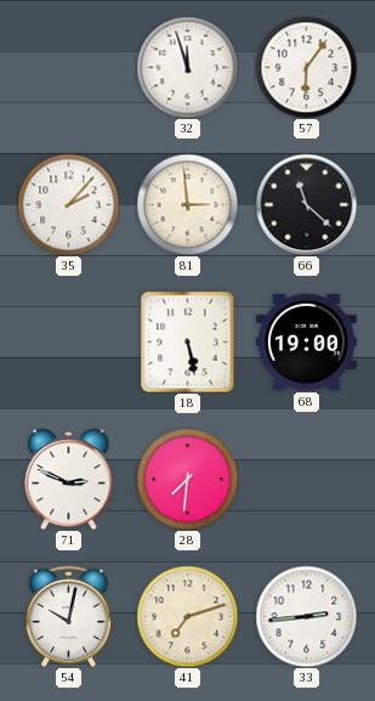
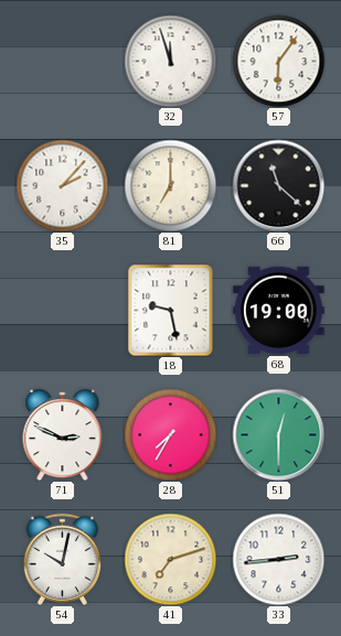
81: 2:59 -> 7:00
18: 5:28 -> 9:28
28: 7:31 -> 7:35
51: none -> 12:30
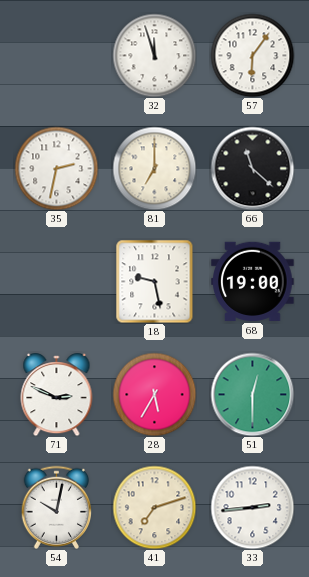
35: 2:07 -> 2:32
28: 7:35 -> 5:35
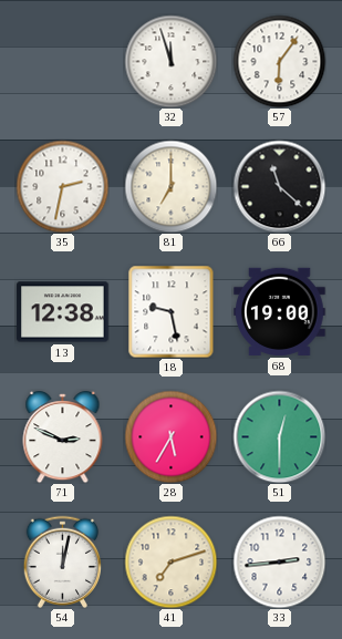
13: none -> 12:38
54: 10:02 -> 12:02
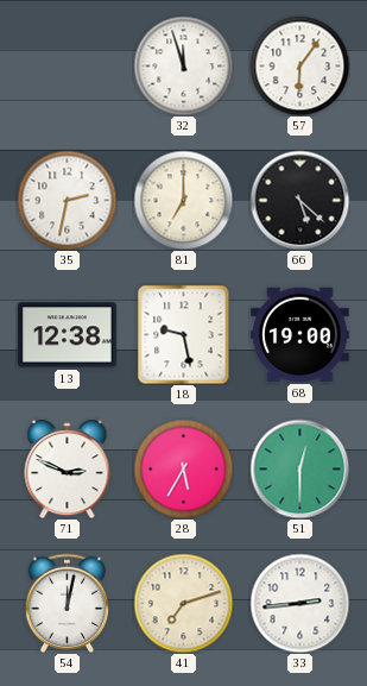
66: 11:22 -> 5:22
